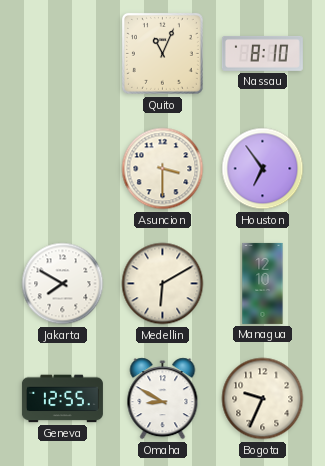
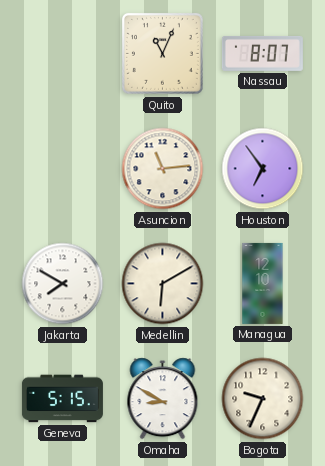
Nassau: 8:10 -> 8:07
Asuncion: 3:30 -> 11:14
Geneva: 12:55 -> 5:15
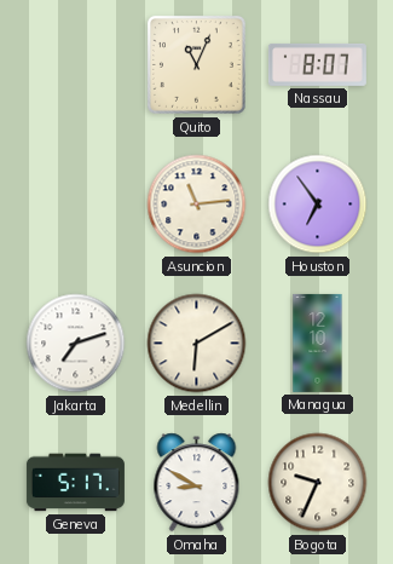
Jakarta: 7:50 -> 7:12
Geneva: 5:15 -> 5:17
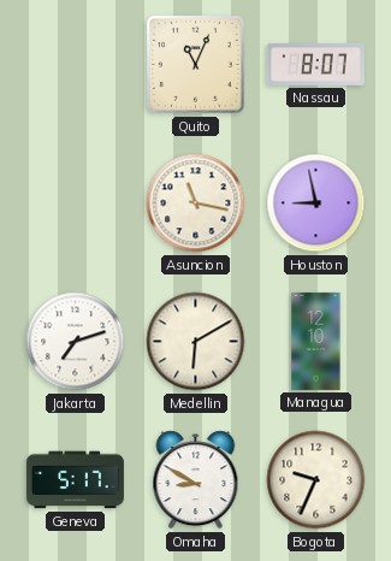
Asuncion: 11:14 -> 11:17
Houston: 6:54 -> 8:58
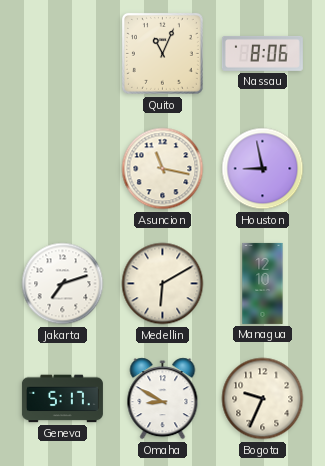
Nassau: 8:07 -> 8:06
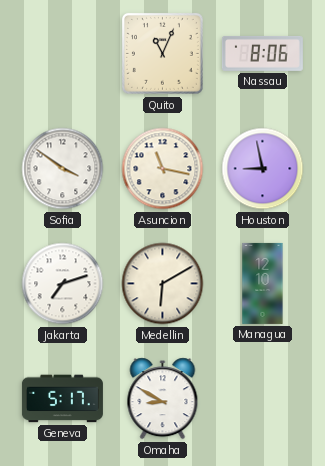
Sofia: none -> 3:51
Bogota: 9:34 -> none
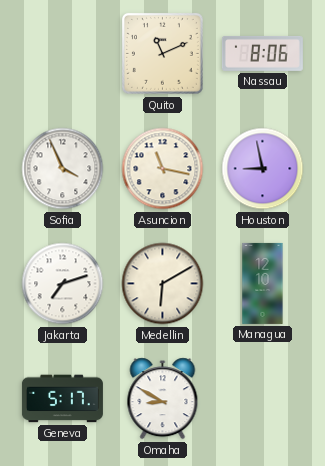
Quito: 11:04 -> 11:11
Sofia: 3:51 -> 3:56
